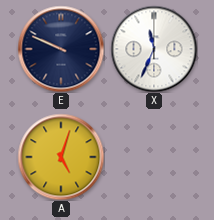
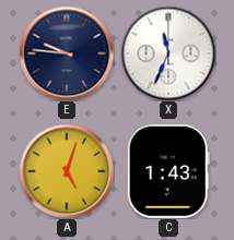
E: 9:49 -> 9:46
C: none -> 1:43
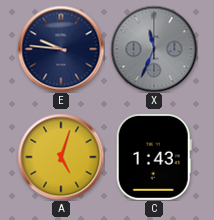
X dial: white -> grey
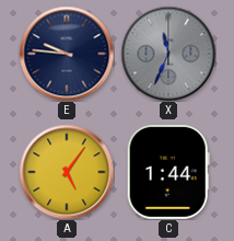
A: 5:03 -> 5:06
C: 1:43 -> 1:44
